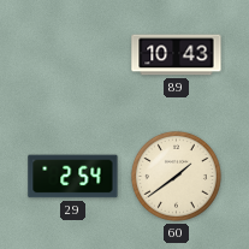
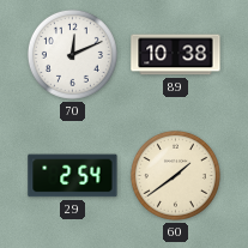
70: none -> 12:11
89: 10:43 -> 10:38
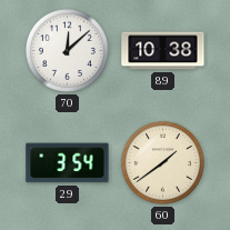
70: 12:11 -> 12:08
29: 2:54 -> 3:54
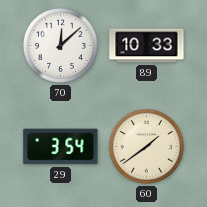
89: 10:38 -> 10:33
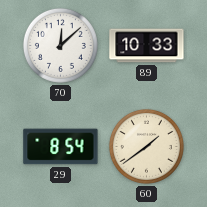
29: 3:54 -> 8:54
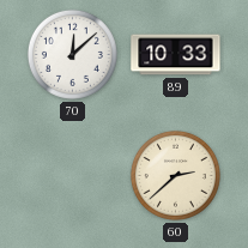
29: 8:54 -> none
60: 1:39 -> 2:38
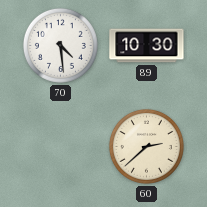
70: 12:08 -> 4:29
89: 10:33 -> 10:30
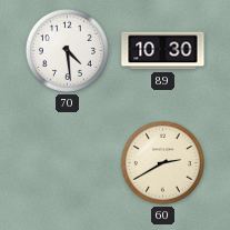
60: 2:38 -> 2:40
